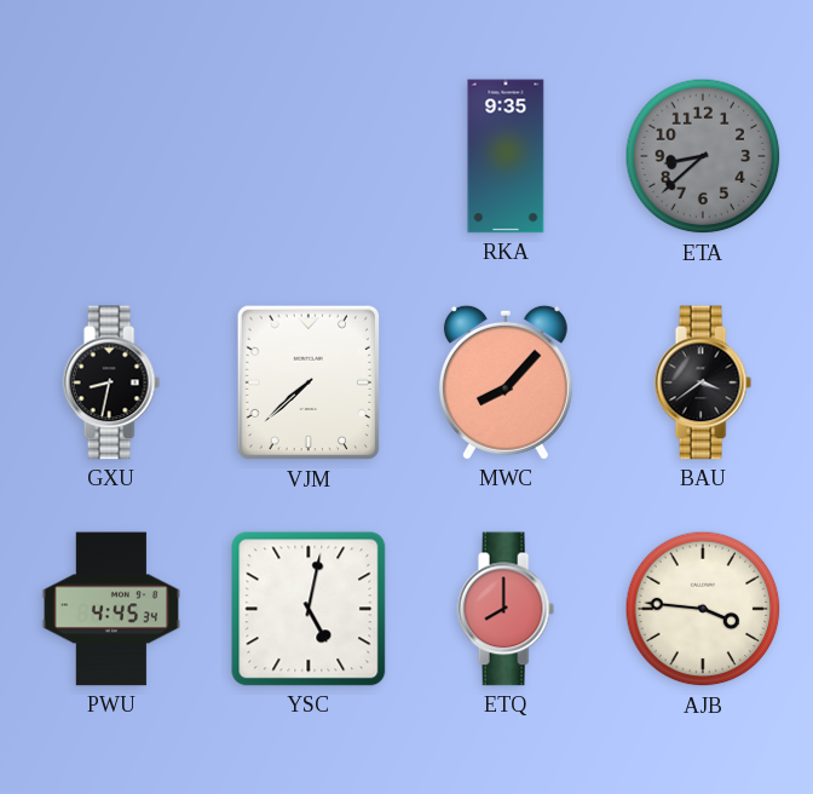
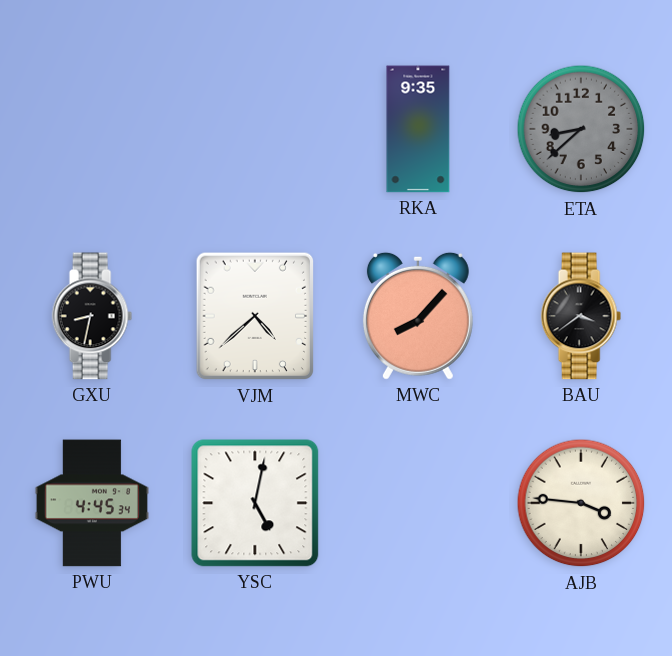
VJM: 7:38 -> 4:38
ETQ: 8:00 -> none
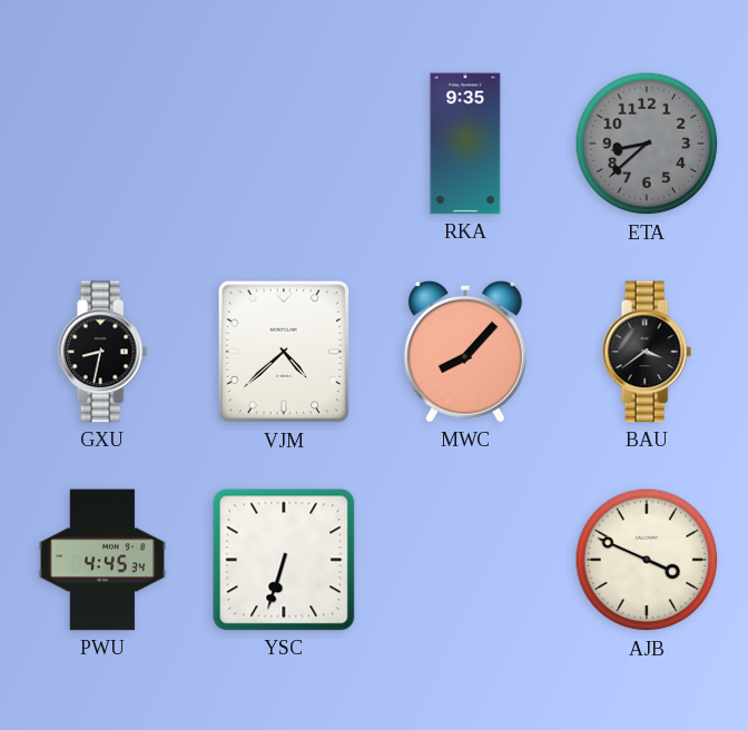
YSC: 5:02 -> 6:33
AJB: 3:46 -> 3:49
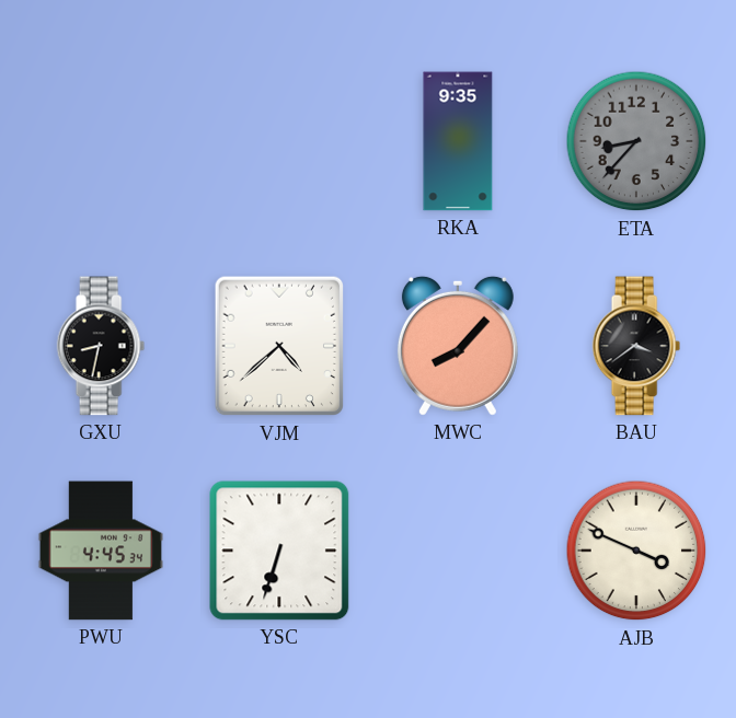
ETA: 8:38 -> 8:37
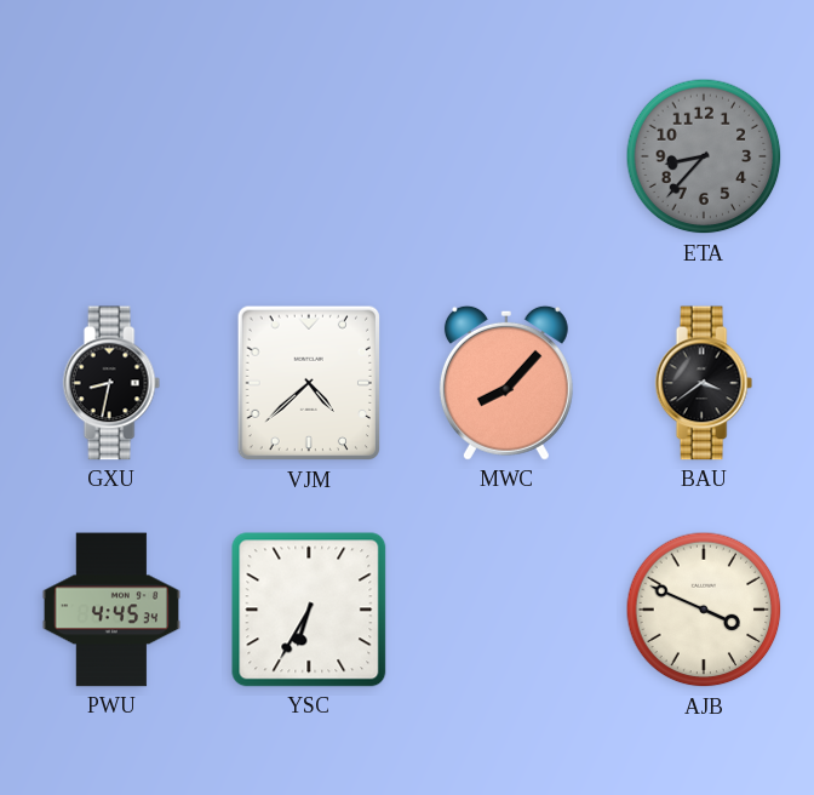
RKA: 9:35 -> none
YSC: 6:33 -> 6:35
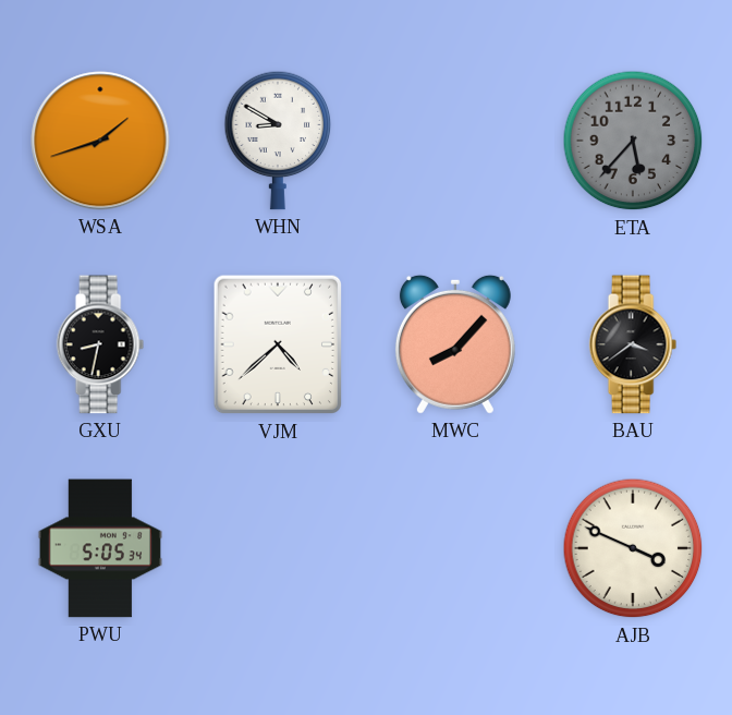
WSA: none -> 1:42
WHN: none -> 8:50
ETA: 8:37 -> 5:37
PWU: 4:45 -> 5:05
YSC: 6:35 -> none
